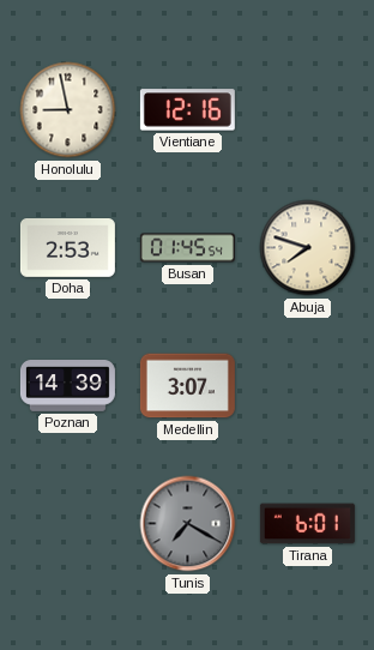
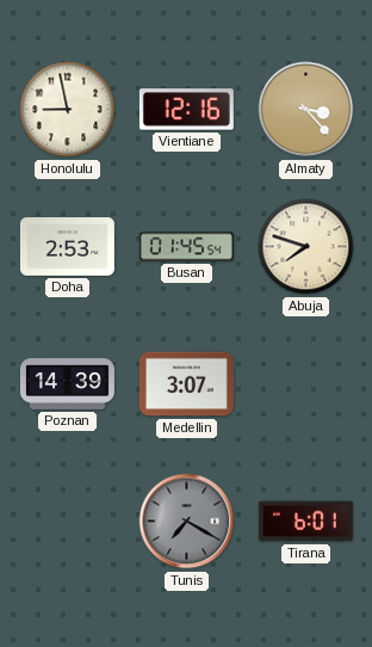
Almaty: none -> 3:23
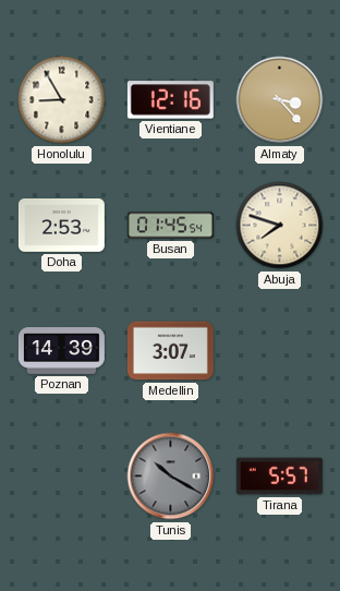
Honolulu: 8:58 -> 8:55
Tunis: 7:20 -> 10:20
Tirana: 6:01 -> 5:57
